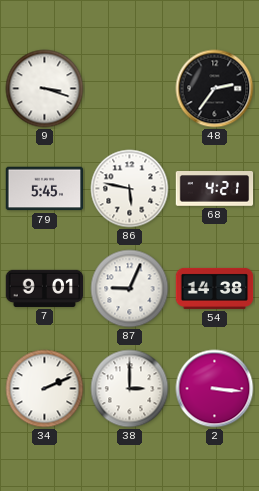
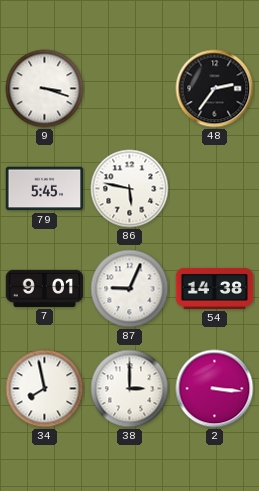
68: 4:21 -> none
34: 2:11 -> 7:58
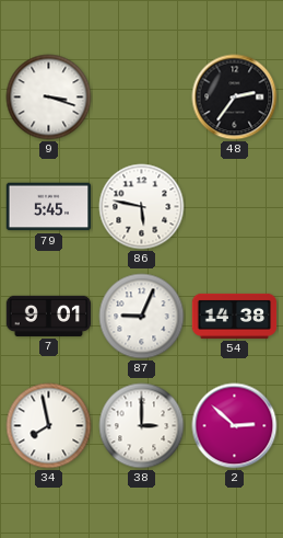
2: 3:16 -> 2:52
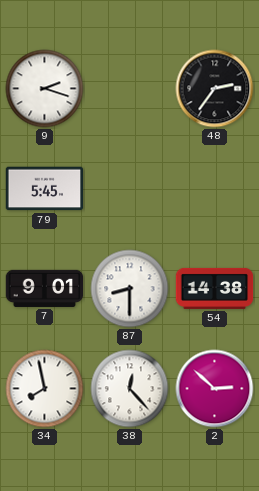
9: 3:18 -> 2:18
86: 5:47 -> none
87: 9:04 -> 8:30
38: 3:00 -> 12:23
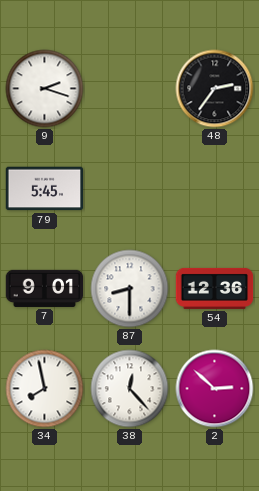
54: 14:38 -> 12:36
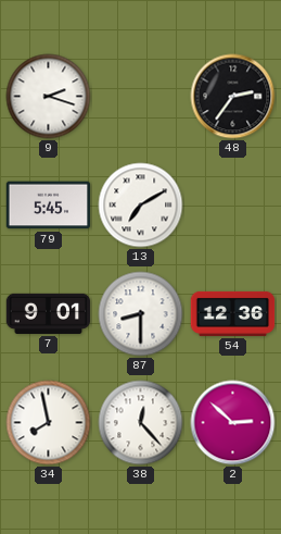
13: none -> 7:10
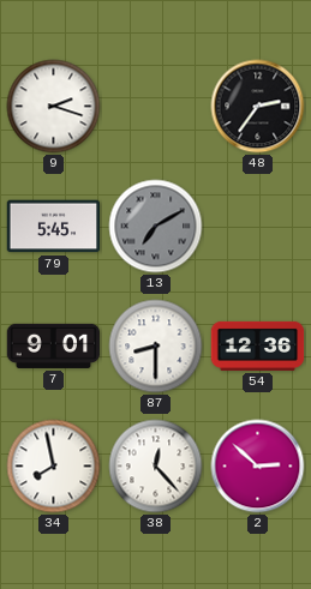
13 dial: white -> grey
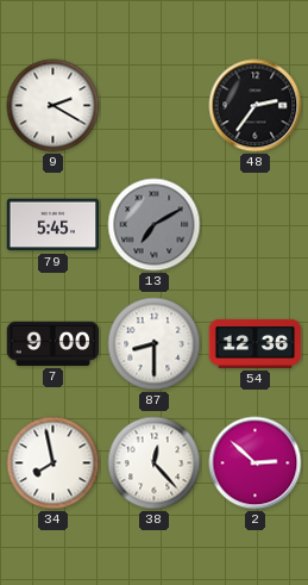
9: 2:18 -> 2:20
7: 9:01 -> 9:00
